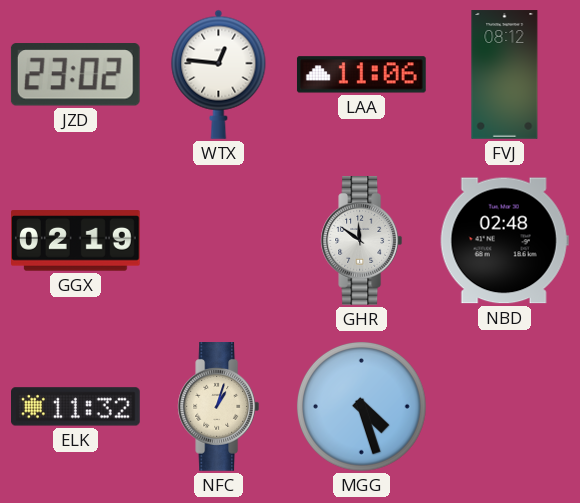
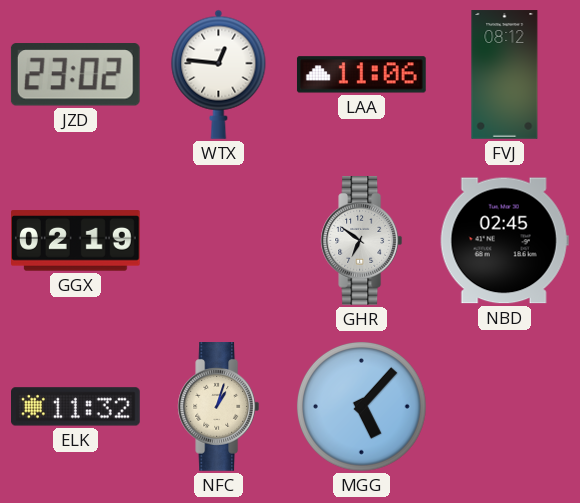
GHR: 11:51 -> 6:51
NBD: 02:48 -> 02:45
MGG: 4:27 -> 5:07
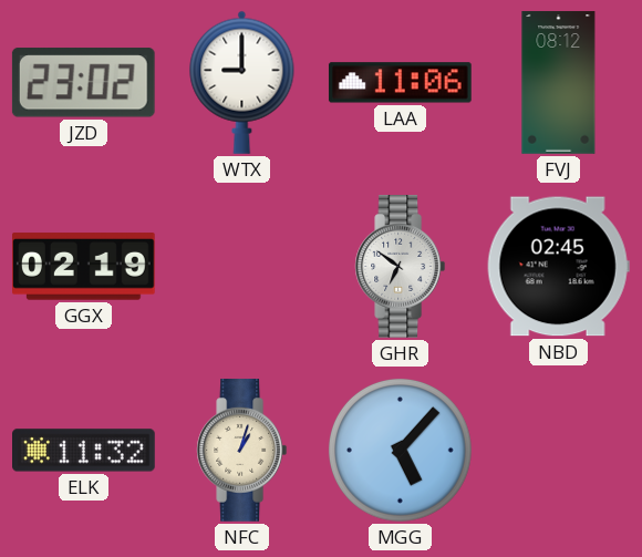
WTX: 12:46 -> 9:00
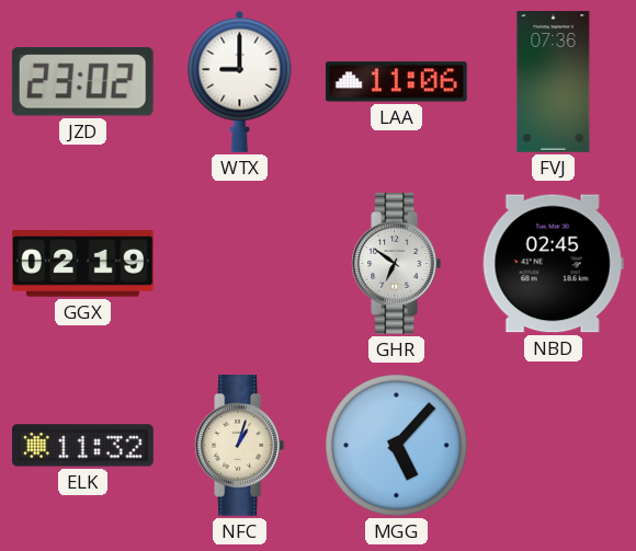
FVJ: 08:12 -> 07:36
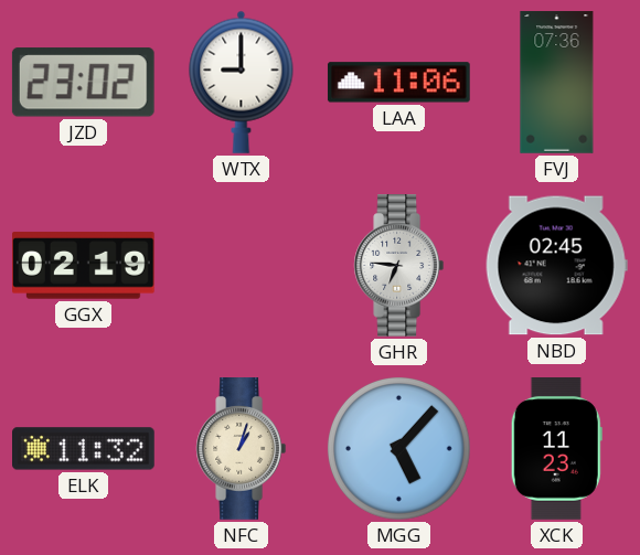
GHR: 6:51 -> 6:46
XCK: none -> 11:23
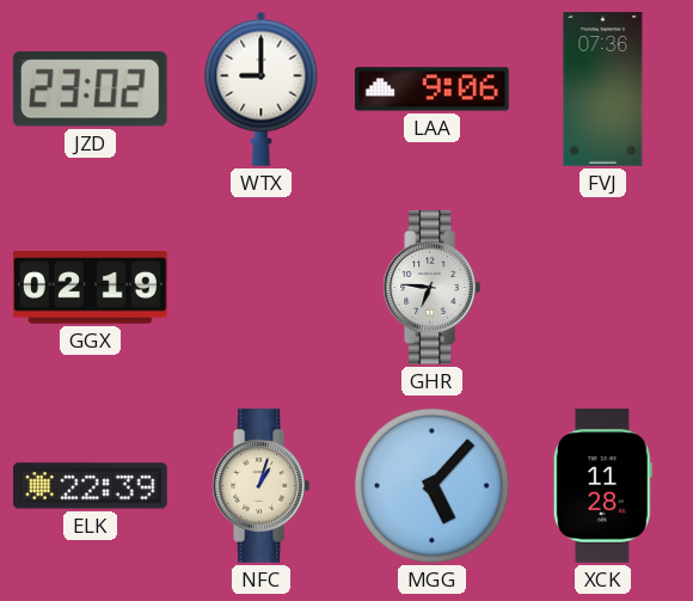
LAA: 11:06 -> 9:06
NBD: 02:45 -> none
ELK: 11:32 -> 22:39
XCK: 11:23 -> 11:28
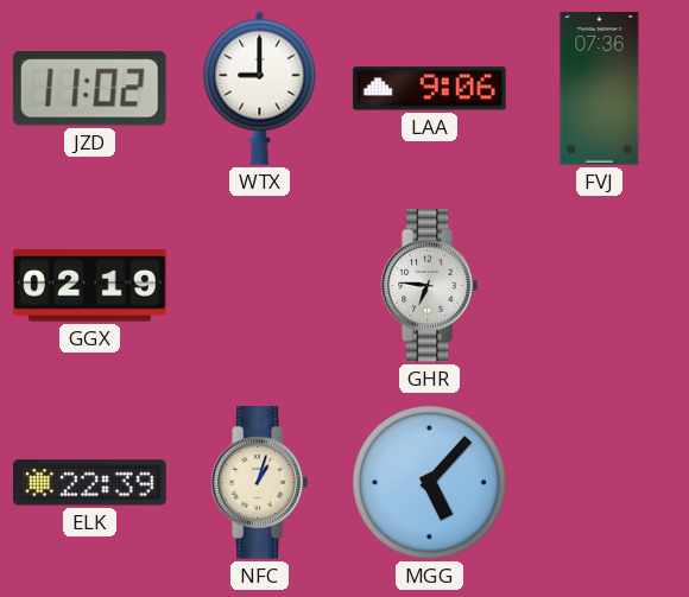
JZD: 23:02 -> 11:02
XCK: 11:28 -> none
